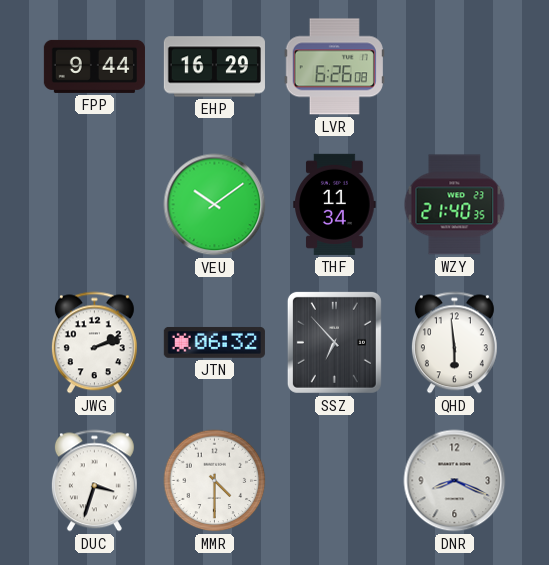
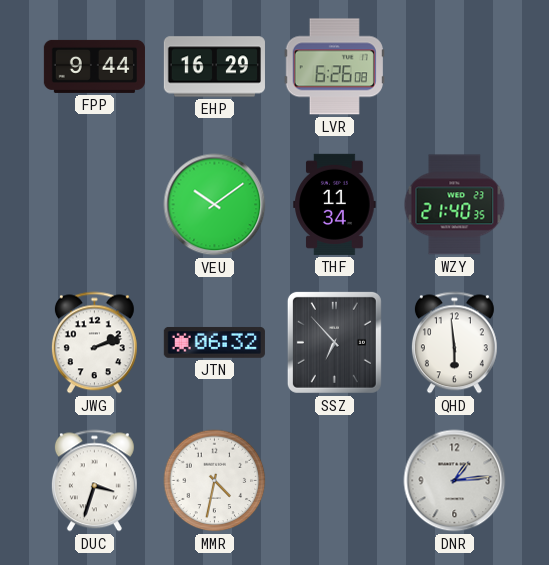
MMR: 4:30 -> 4:32
DNR: 8:19 -> 1:14
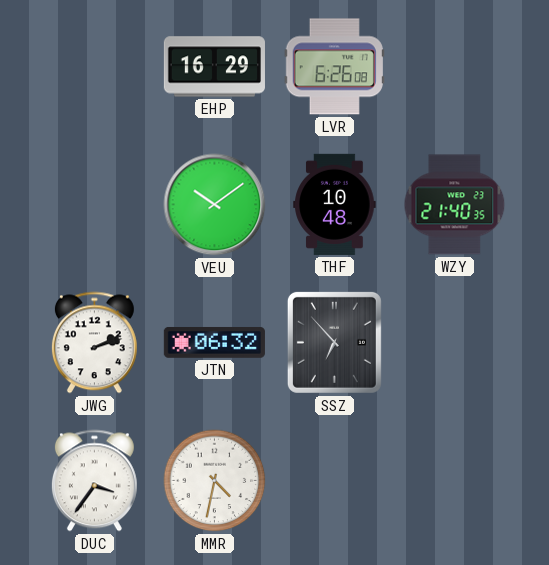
FPP: 9:44 -> none
THF: 11:34 -> 10:48
QHD: 5:59 -> none
DUC: 3:33 -> 3:36
DNR: 1:14 -> none
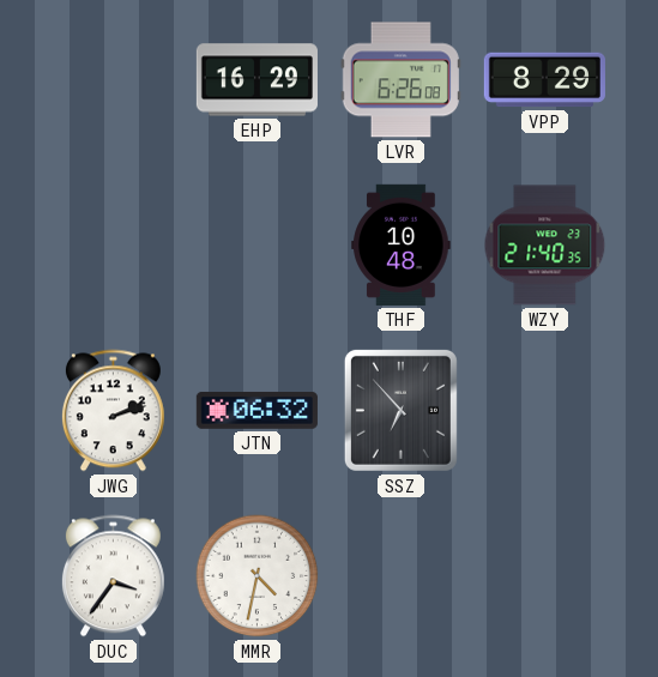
VPP: none -> 8:29
VEU: 10:09 -> none
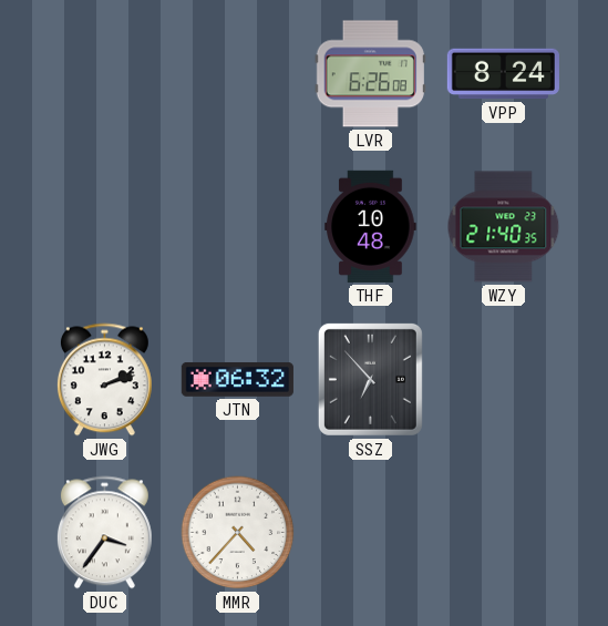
EHP: 16:29 -> none
VPP: 8:29 -> 8:24
MMR: 4:32 -> 4:37
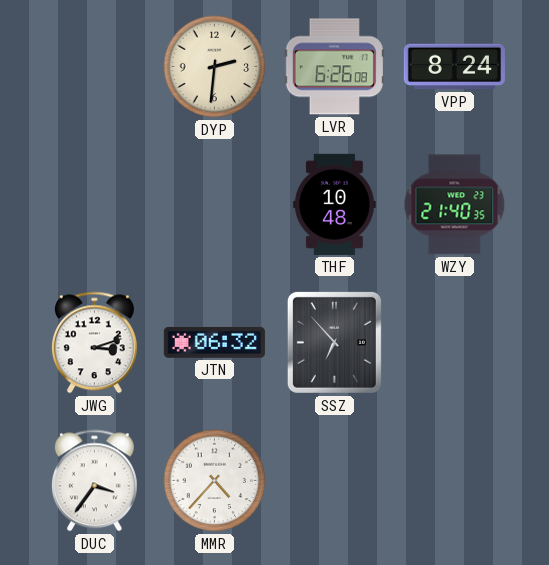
DYP: none -> 2:31
JWG: 2:12 -> 3:12
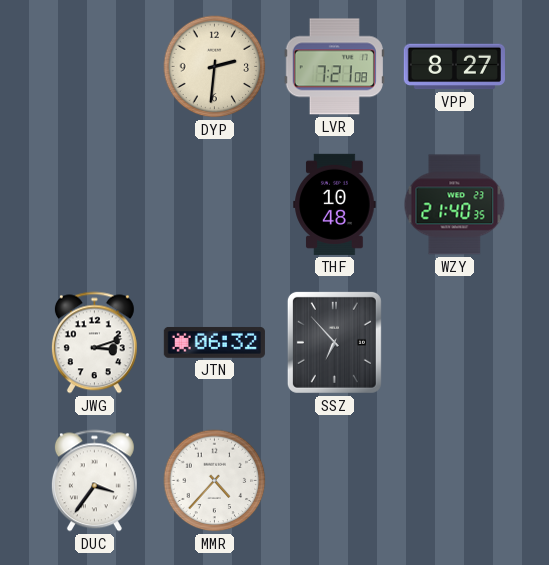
LVR: 6:26 -> 7:21
VPP: 8:24 -> 8:27
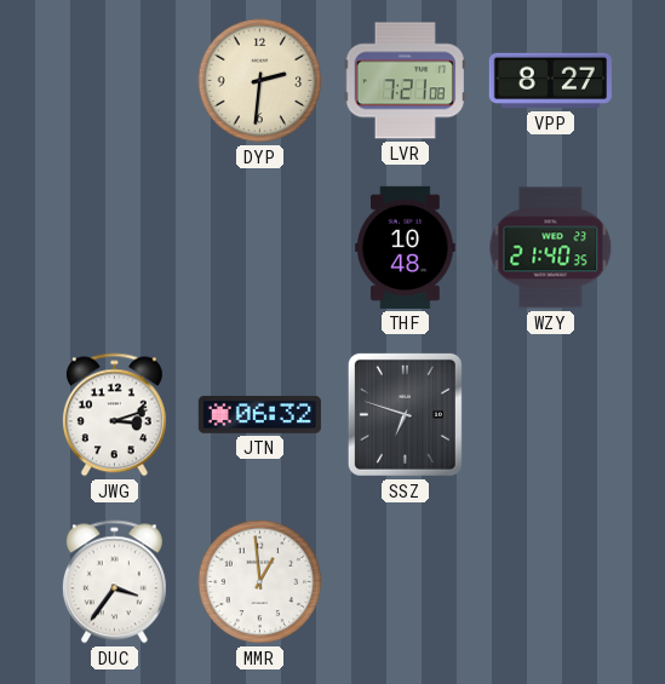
SSZ: 6:53 -> 6:48
MMR: 4:37 -> 12:59
